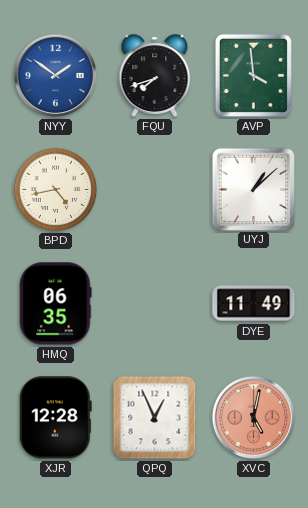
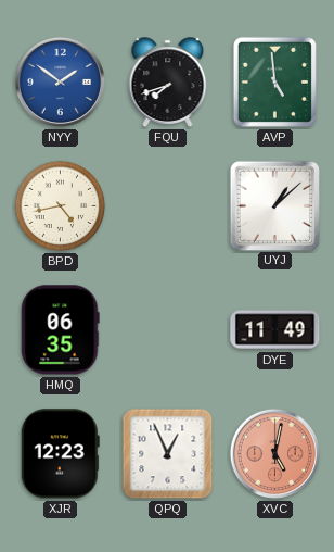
AVP: 3:59 -> 4:59
XJR: 12:28 -> 12:23
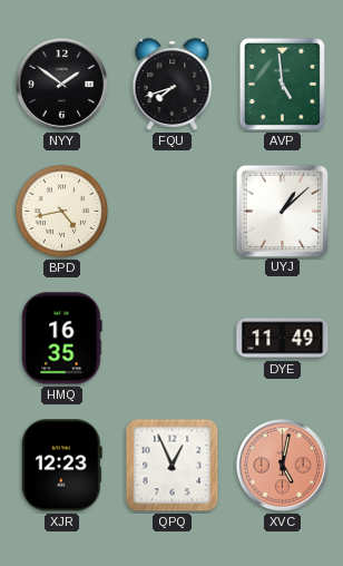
NYY dial: blue -> black
HMQ: 06:35 -> 16:35
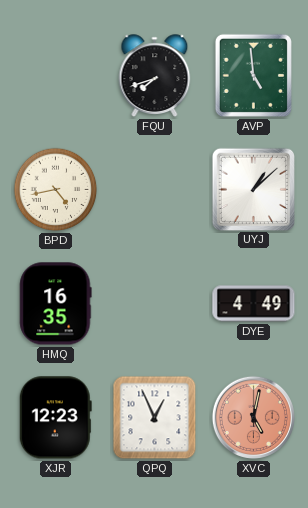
NYY: 1:51 -> none
DYE: 11:49 -> 4:49
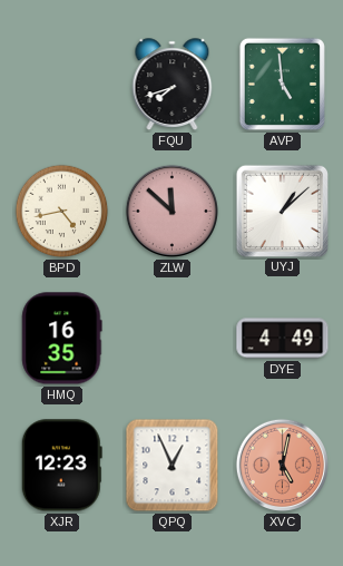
ZLW: none -> 11:52
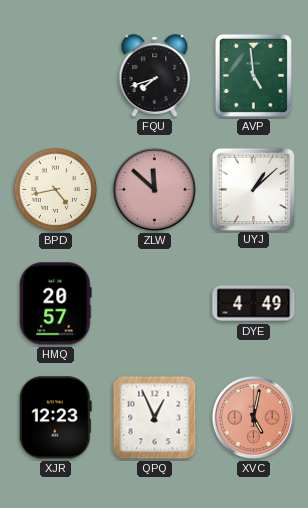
HMQ: 16:35 -> 20:57
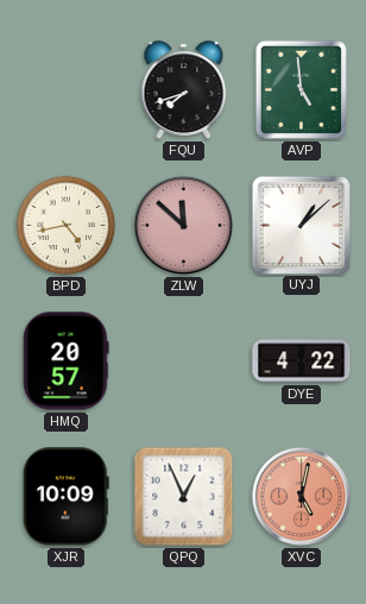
DYE: 4:49 -> 4:22
XJR: 12:23 -> 10:09
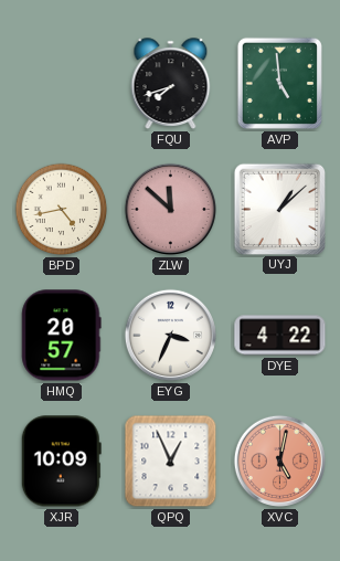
EYG: none -> 3:34
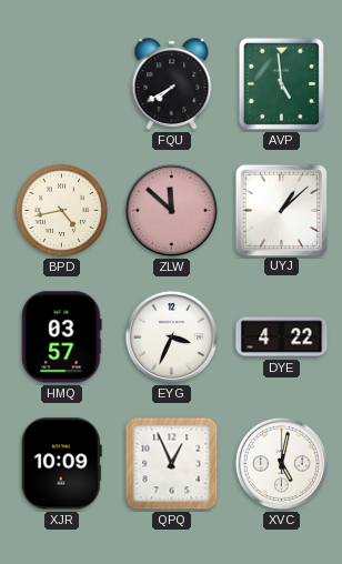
FQU: 7:42 -> 7:40
HMQ: 20:57 -> 03:57
XVC dial: salmon -> white
